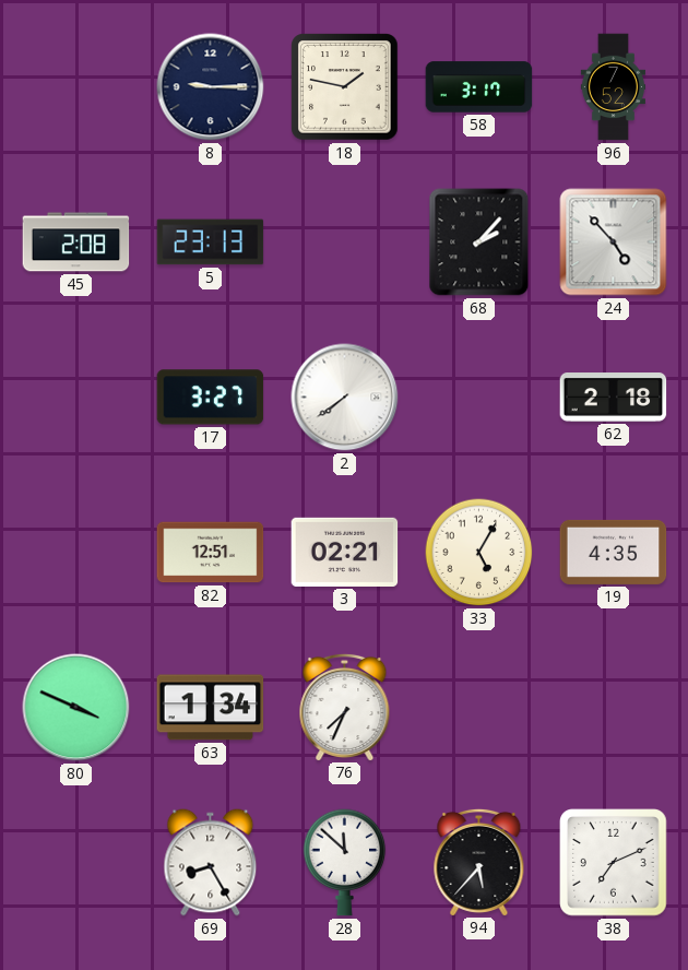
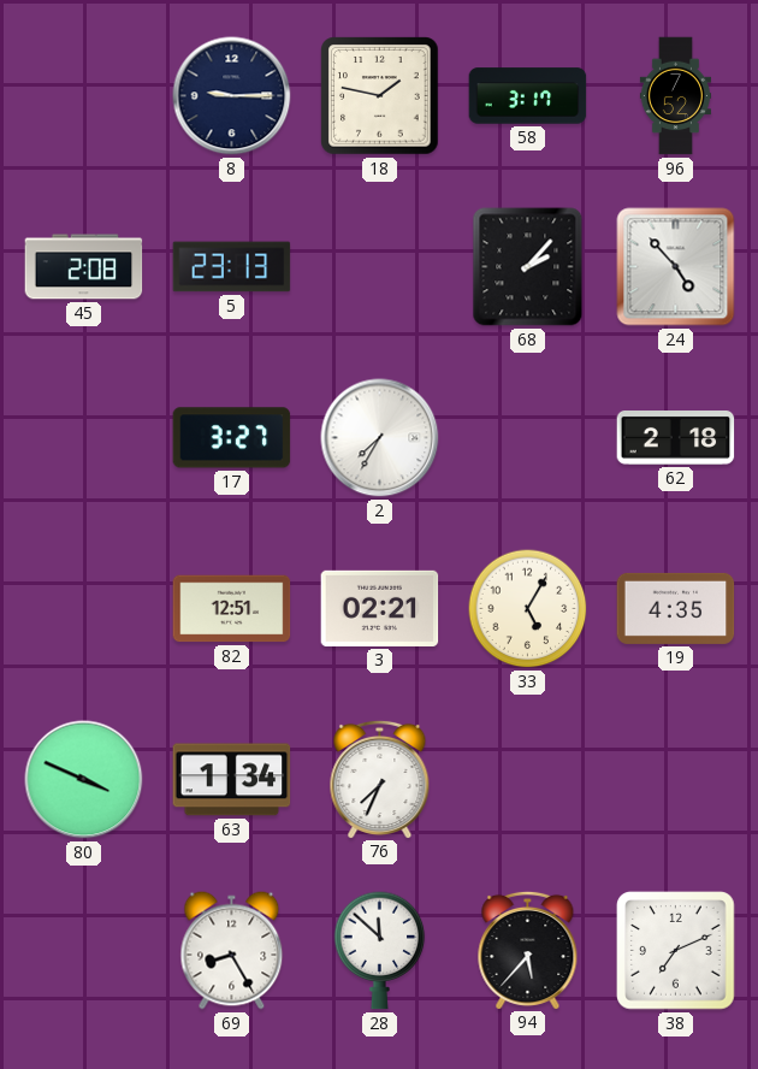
2: 7:39 -> 7:35
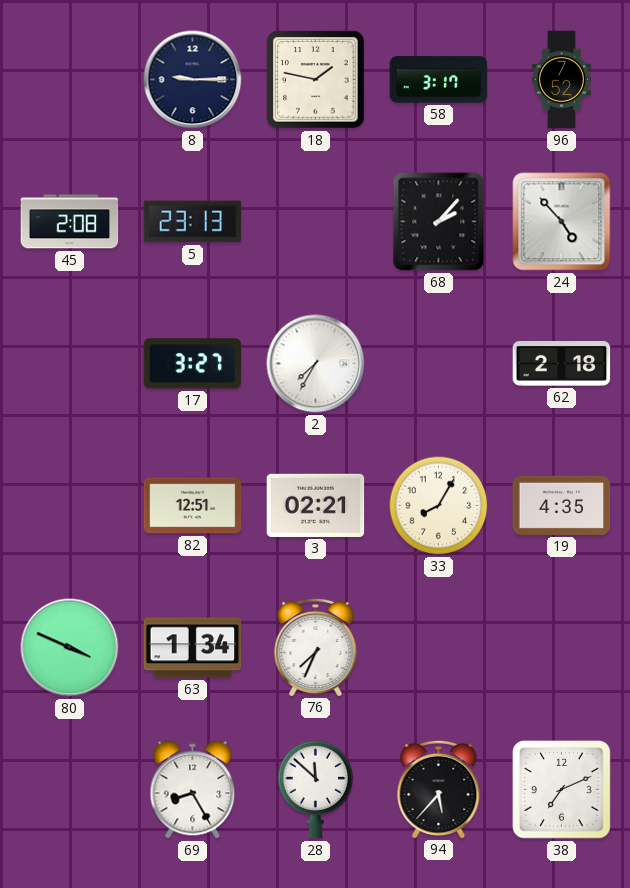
33: 5:05 -> 8:05
